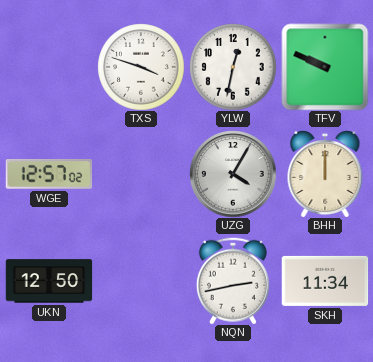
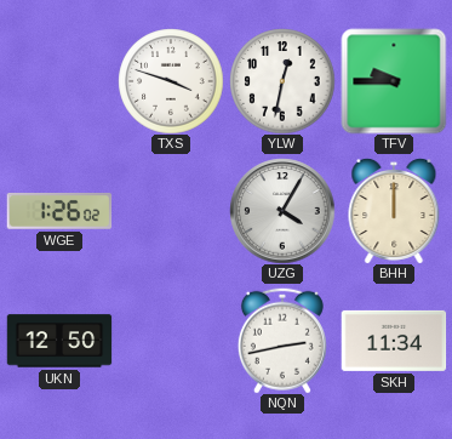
TFV: 9:49 -> 9:45
WGE: 12:57 -> 1:26
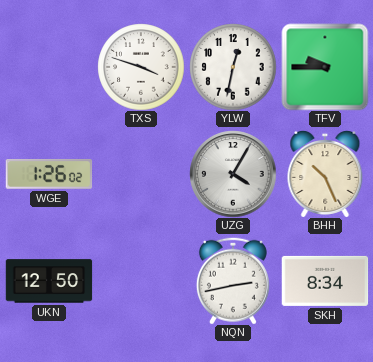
BHH: 12:00 -> 10:26
SKH: 11:34 -> 8:34
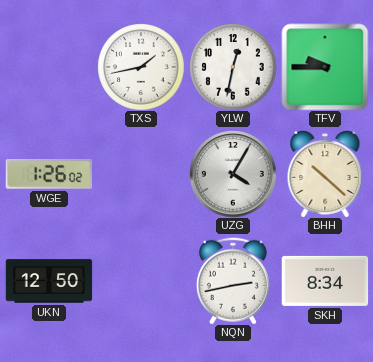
TXS: 3:48 -> 1:43
BHH: 10:26 -> 10:22
